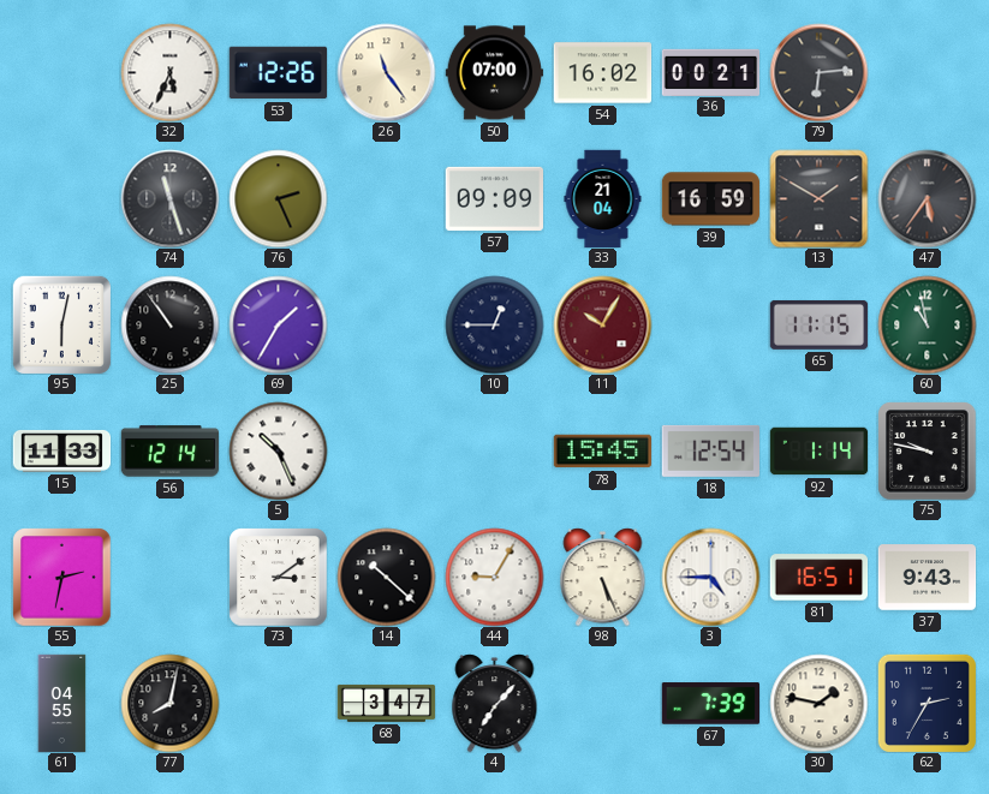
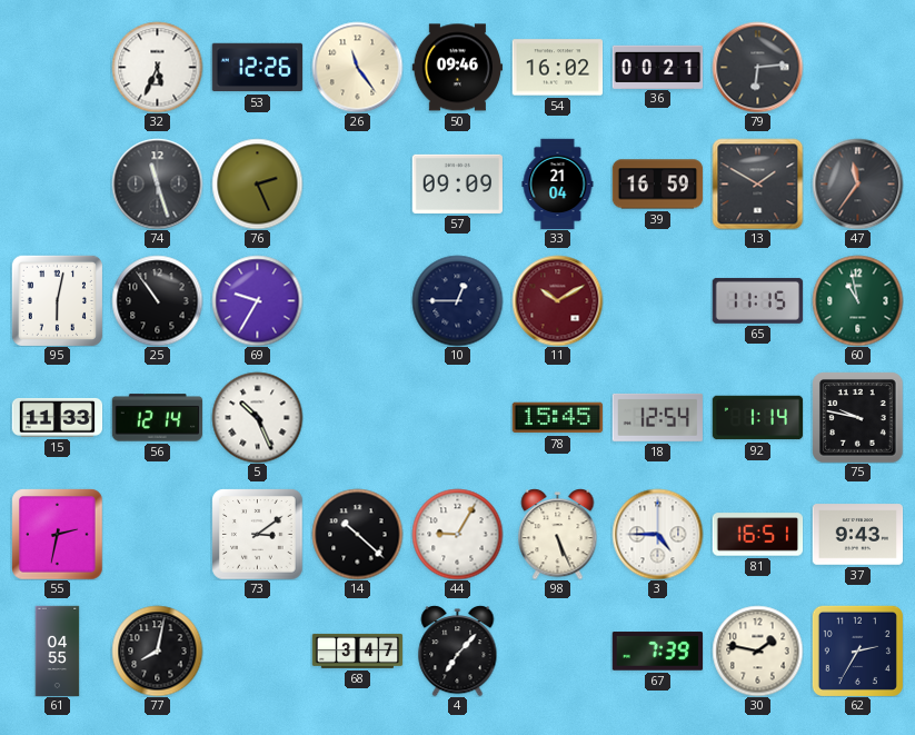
50: 07:00 -> 09:46
47: 5:36 -> 11:36
69: 1:35 -> 9:35
11: 10:05 -> 10:10
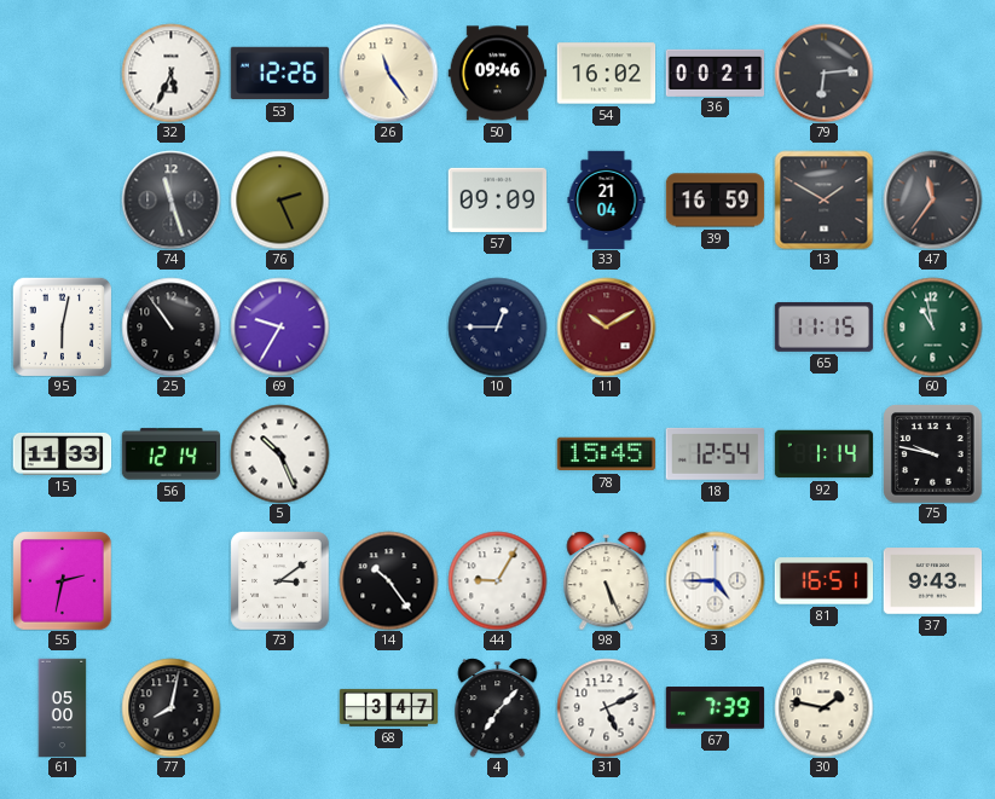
14: 10:22 -> 10:24
61: 04:55 -> 05:00
31: none -> 5:11
62: 2:35 -> none
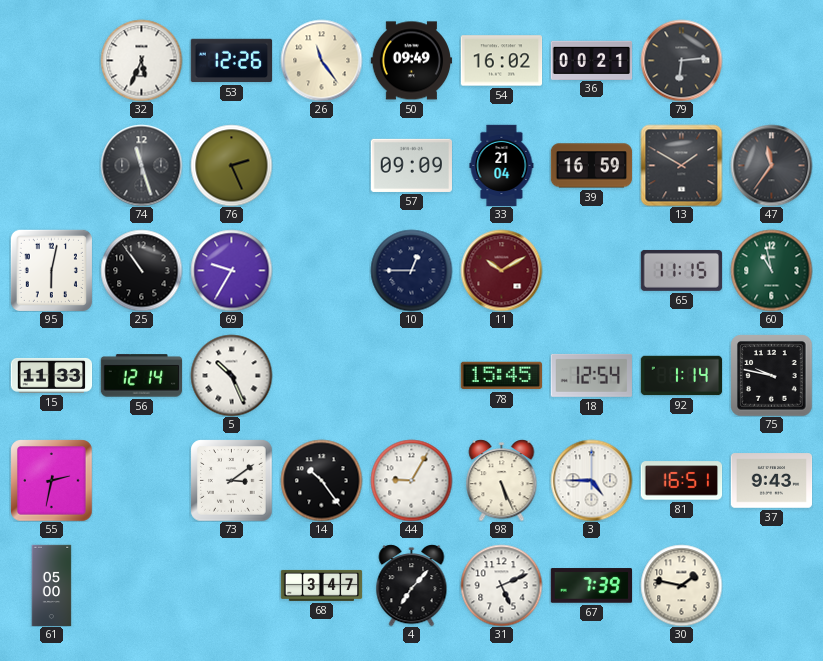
50: 09:46 -> 09:49
77: 8:02 -> none
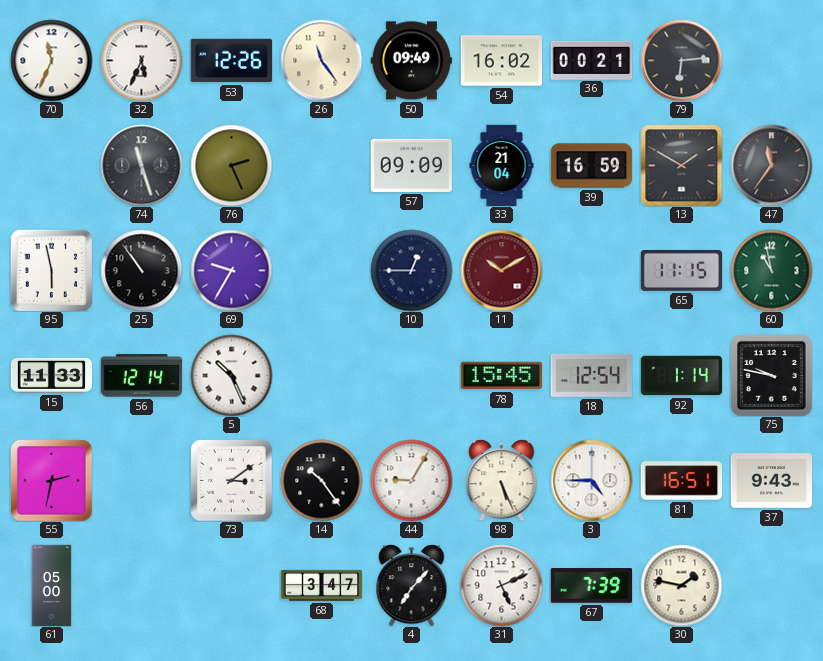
70: none -> 11:34
95: 6:02 -> 5:58
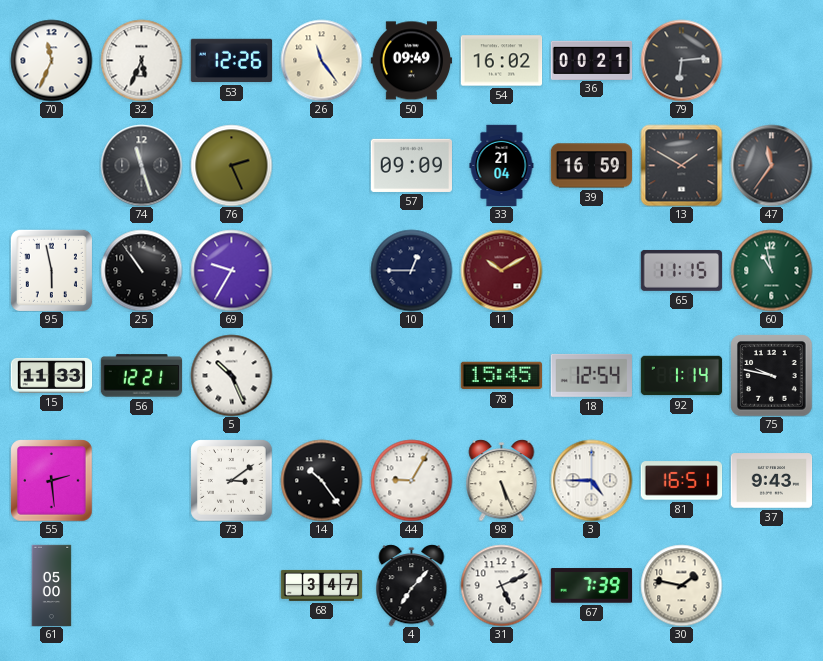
56: 12:14 -> 12:21
55: 2:32 -> 2:29
